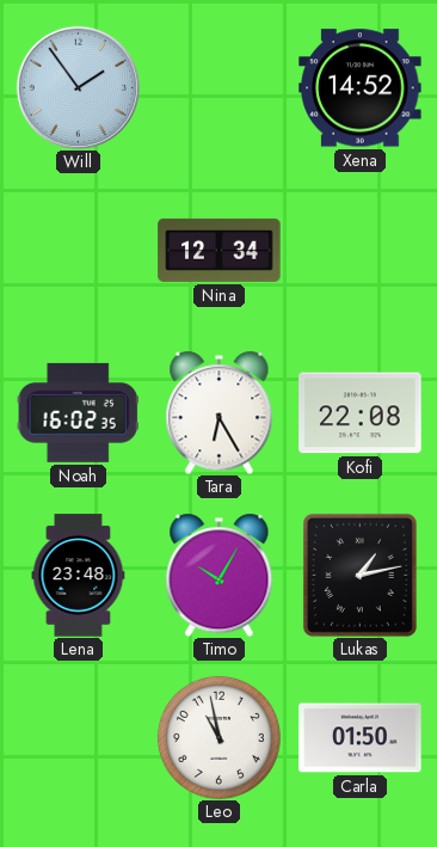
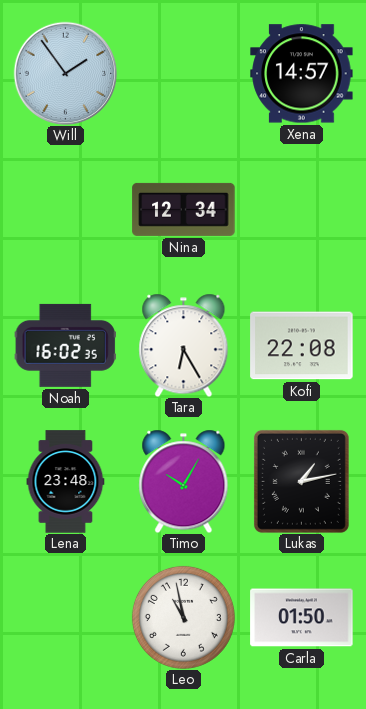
Xena: 14:52 -> 14:57
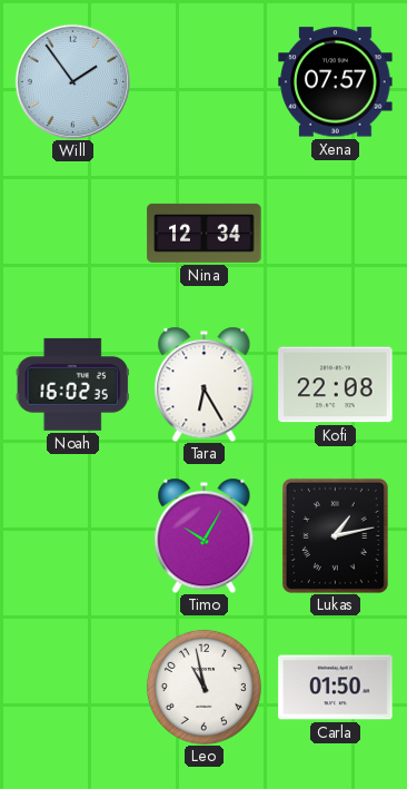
Xena: 14:57 -> 07:57
Lena: 23:48 -> none
